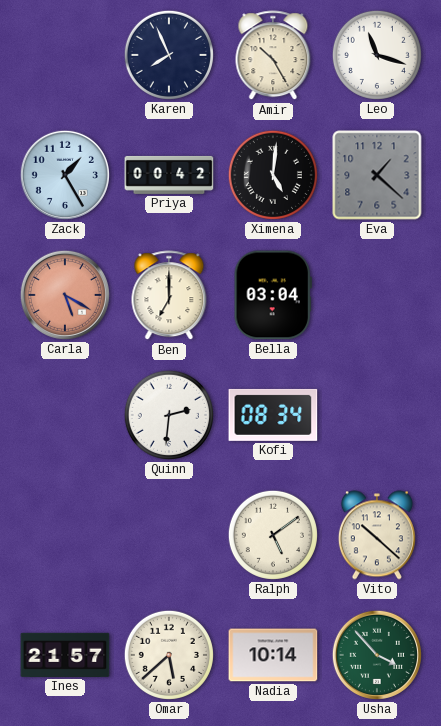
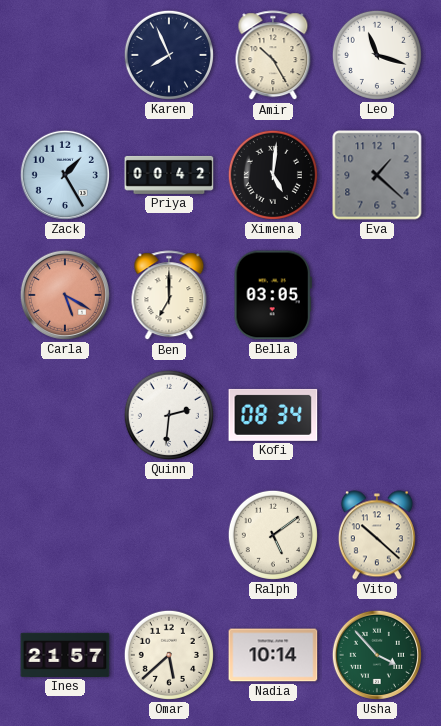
Bella: 03:04 -> 03:05
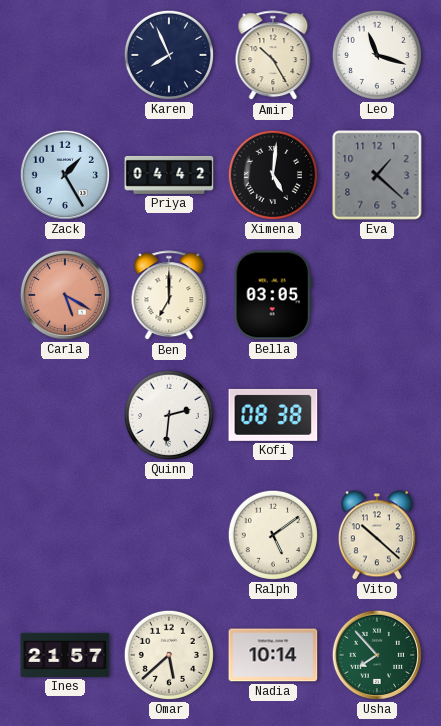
Priya: 00:42 -> 04:42
Kofi: 08:34 -> 08:38
Usha: 3:53 -> 7:53
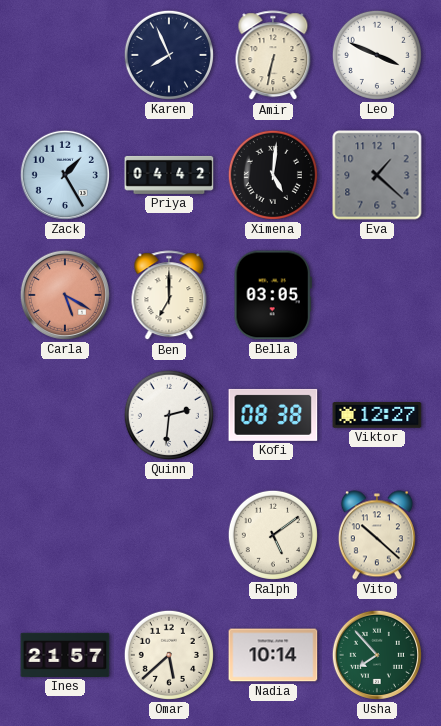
Amir: 10:25 -> 6:32
Leo: 11:18 -> 3:49
Viktor: none -> 12:27
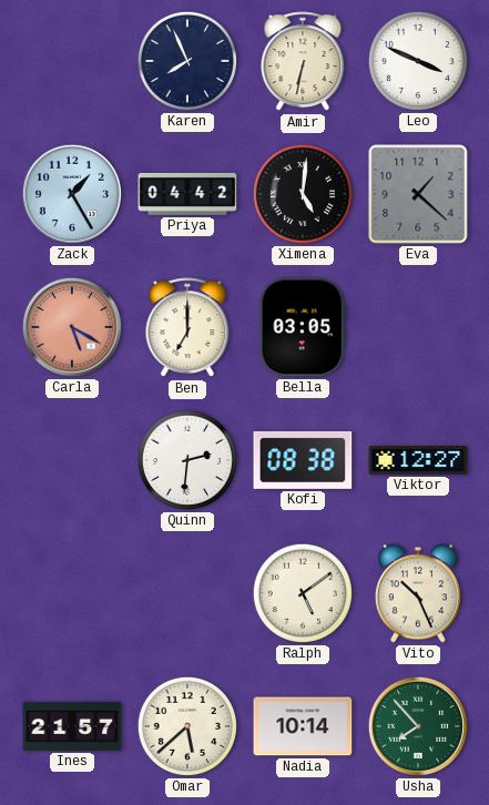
Vito: 10:22 -> 10:26
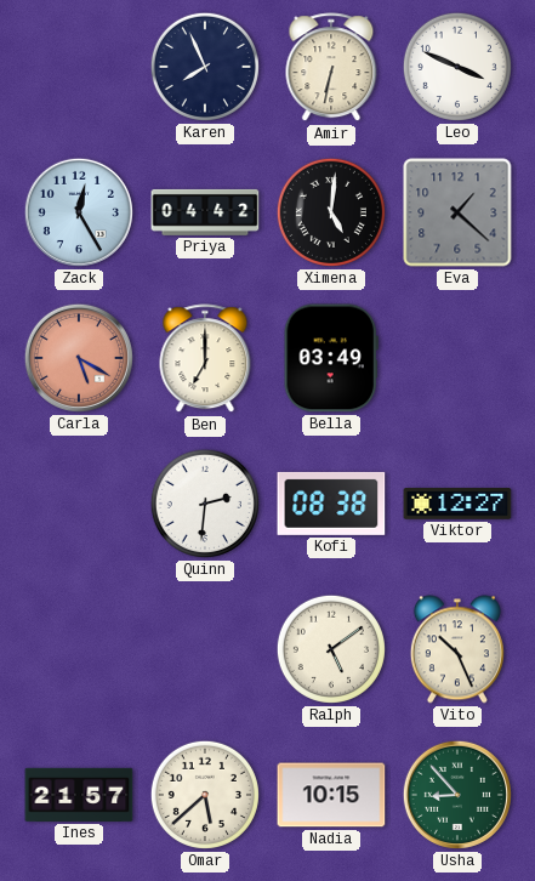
Zack: 1:25 -> 12:25
Bella: 03:05 -> 03:49
Nadia: 10:14 -> 10:15
Usha: 7:53 -> 8:53
